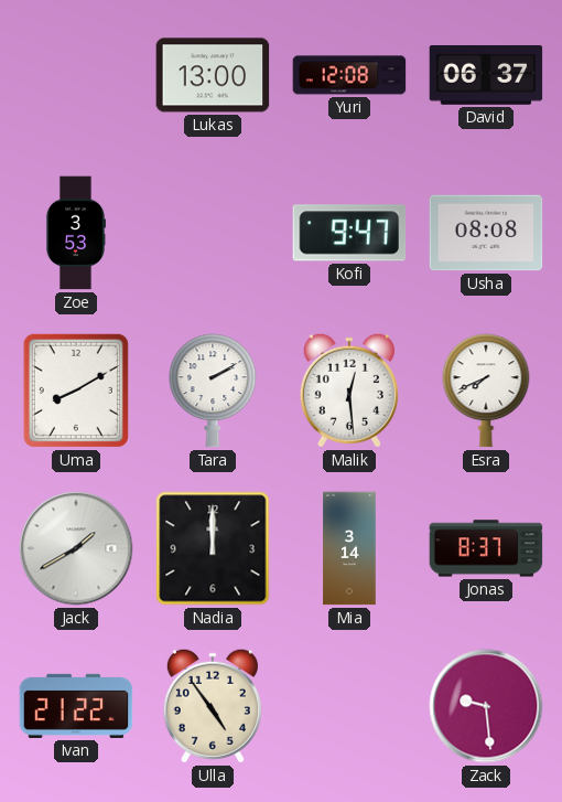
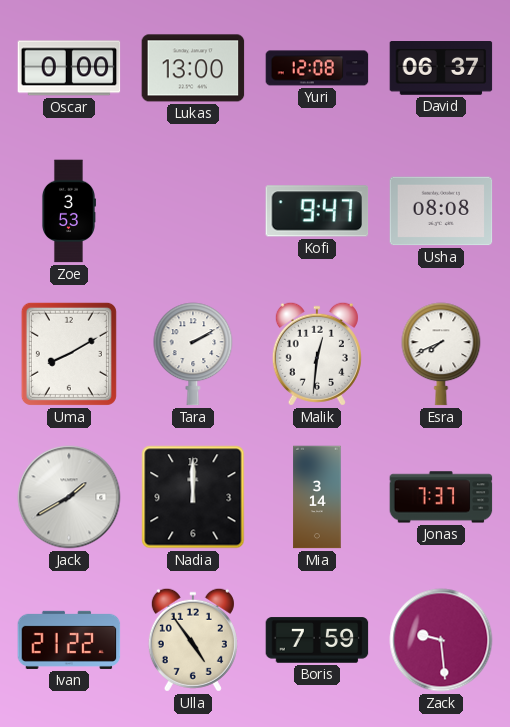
Oscar: none -> 0:00
Malik: 12:29 -> 12:31
Jonas: 8:37 -> 7:37
Boris: none -> 7:59
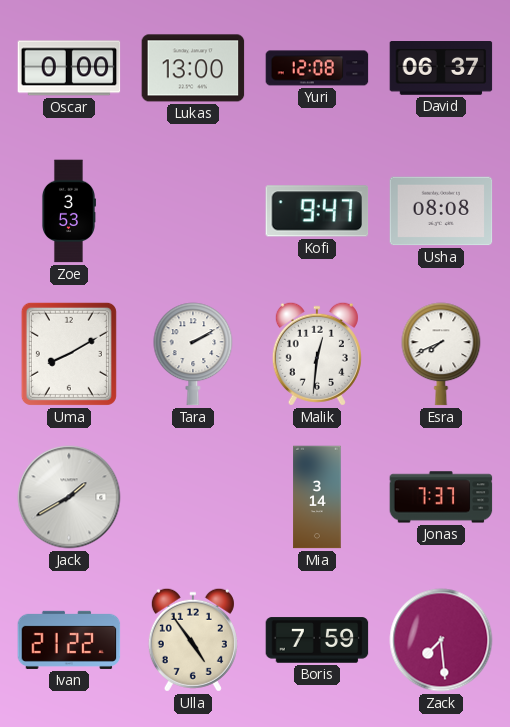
Nadia: 12:00 -> none
Zack: 9:29 -> 7:29
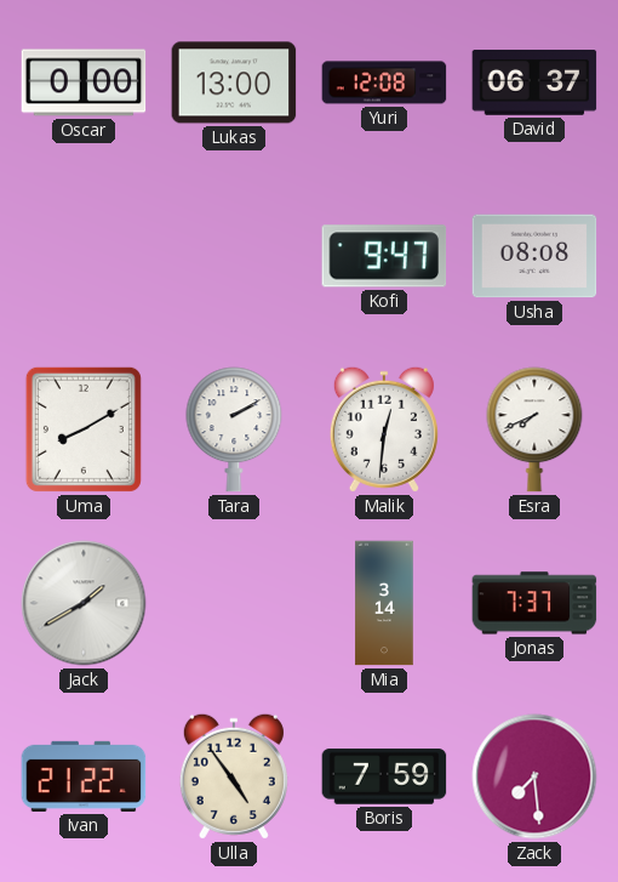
Zoe: 3:53 -> none
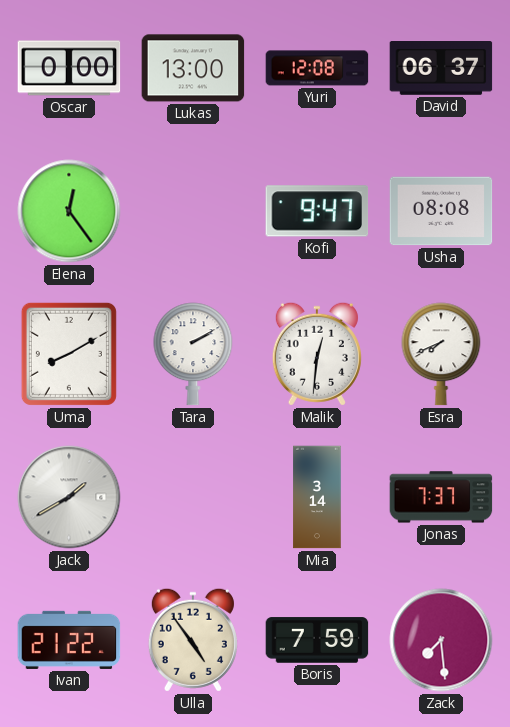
Elena: none -> 12:24
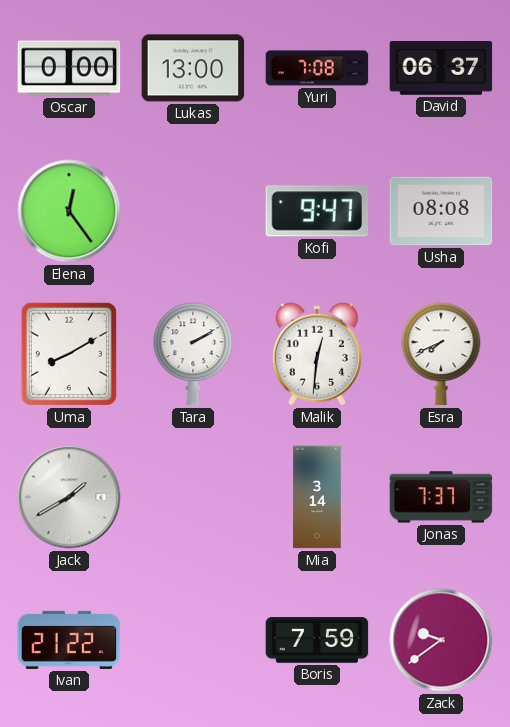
Yuri: 12:08 -> 7:08
Ulla: 4:54 -> none
Zack: 7:29 -> 9:39
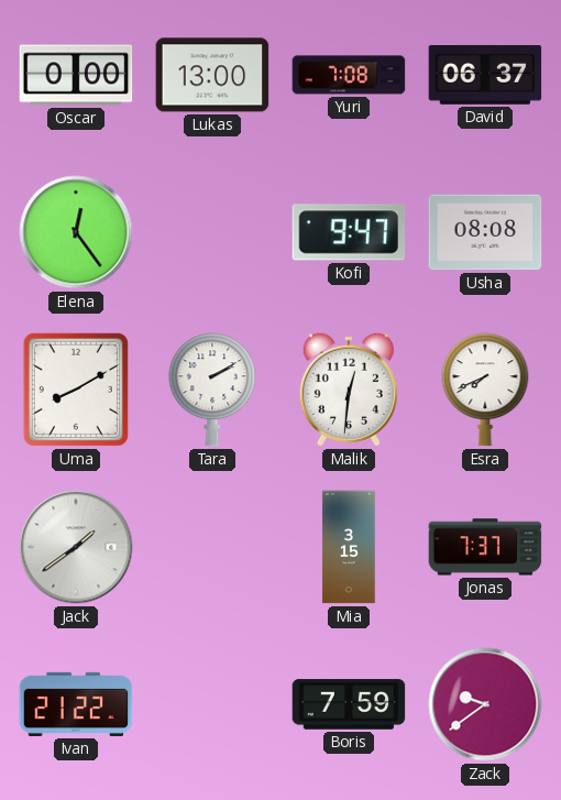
Jack: 1:40 -> 1:39
Mia: 3:14 -> 3:15
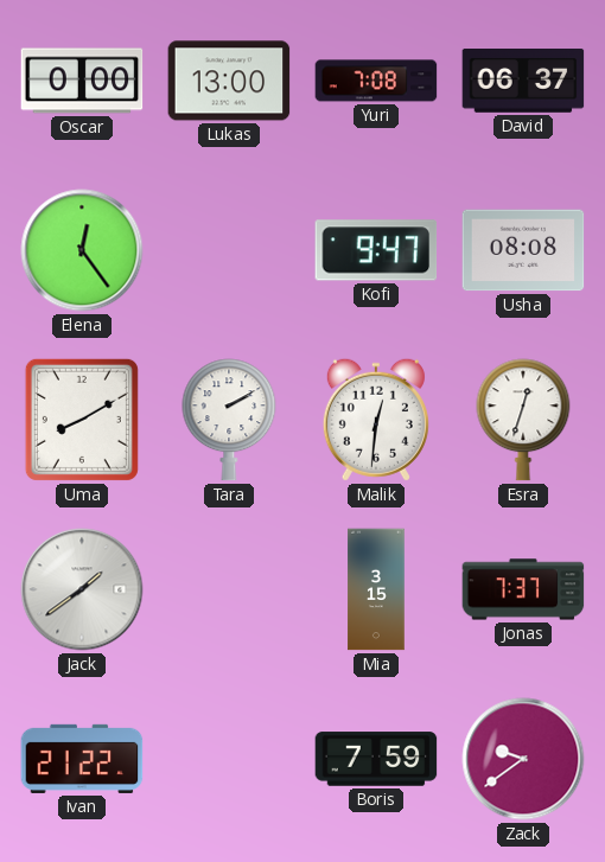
Esra: 7:41 -> 12:33
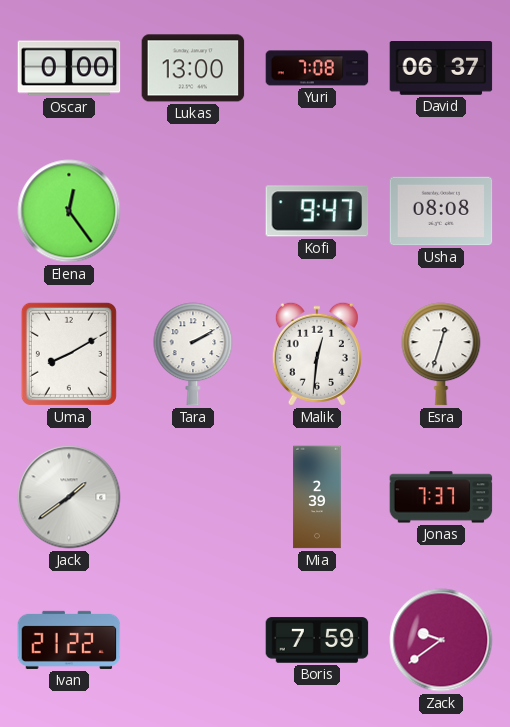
Mia: 3:15 -> 2:39
